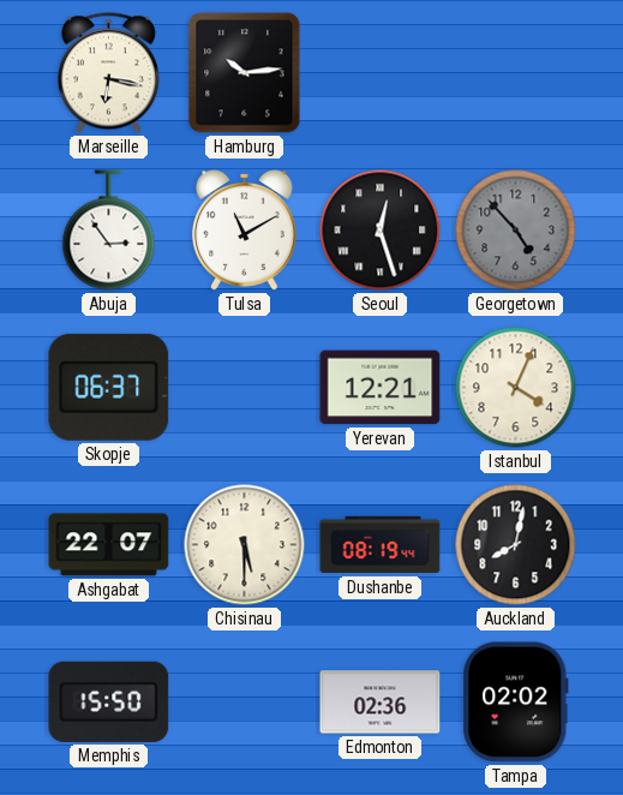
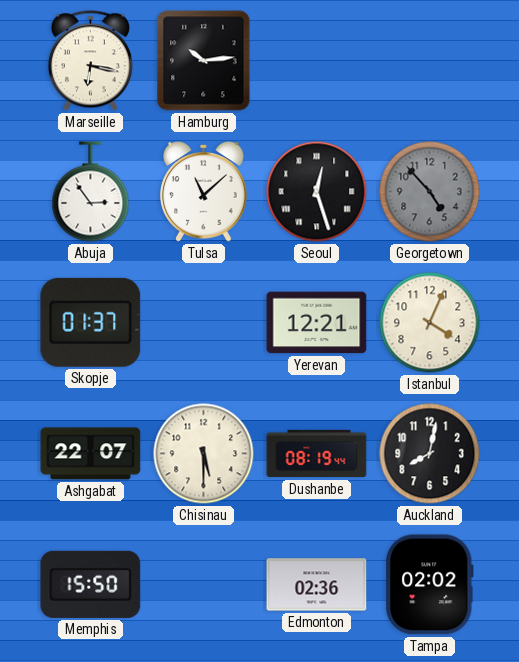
Tulsa: 11:10 -> 11:08
Skopje: 06:37 -> 01:37
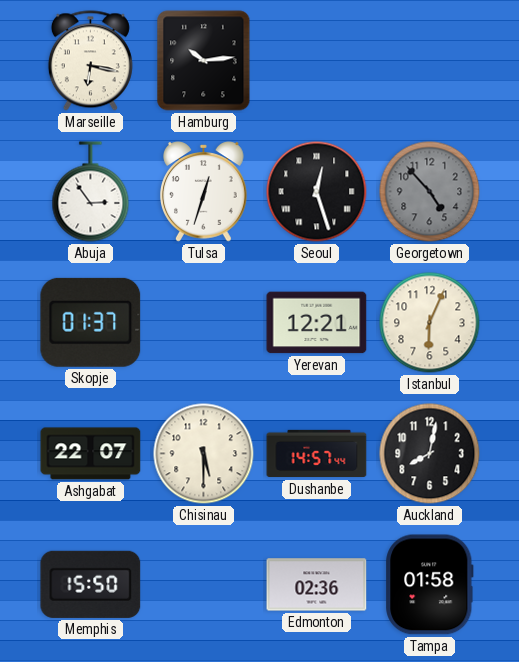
Tulsa: 11:08 -> 12:33
Istanbul: 4:04 -> 6:04
Dushanbe: 08:19 -> 14:57
Tampa: 02:02 -> 01:58
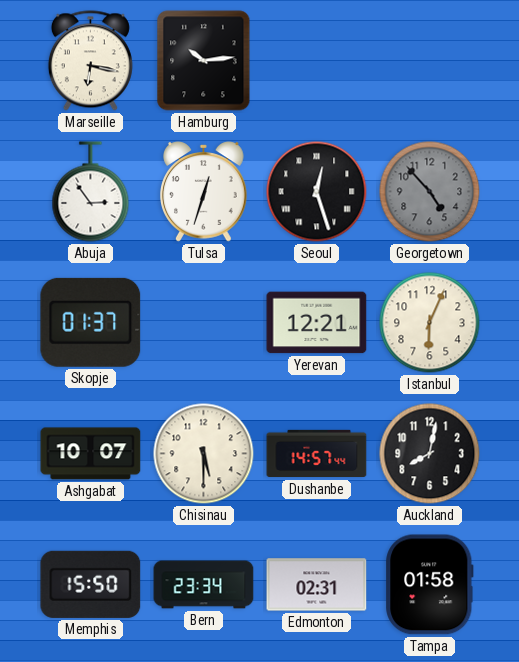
Ashgabat: 22:07 -> 10:07
Bern: none -> 23:34
Edmonton: 02:36 -> 02:31
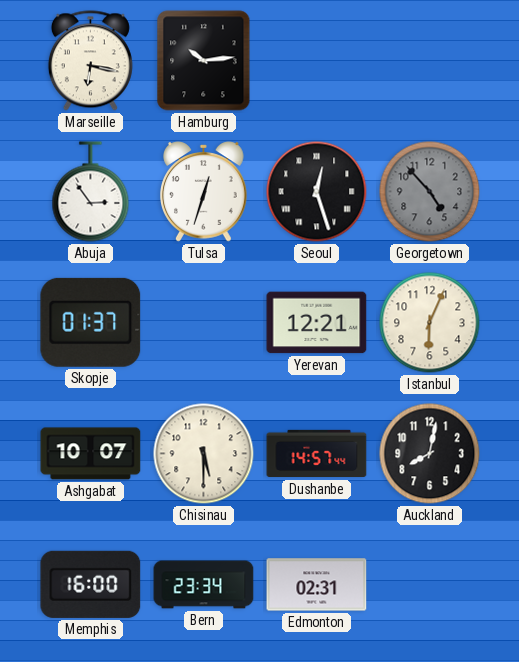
Memphis: 15:50 -> 16:00
Tampa: 01:58 -> none
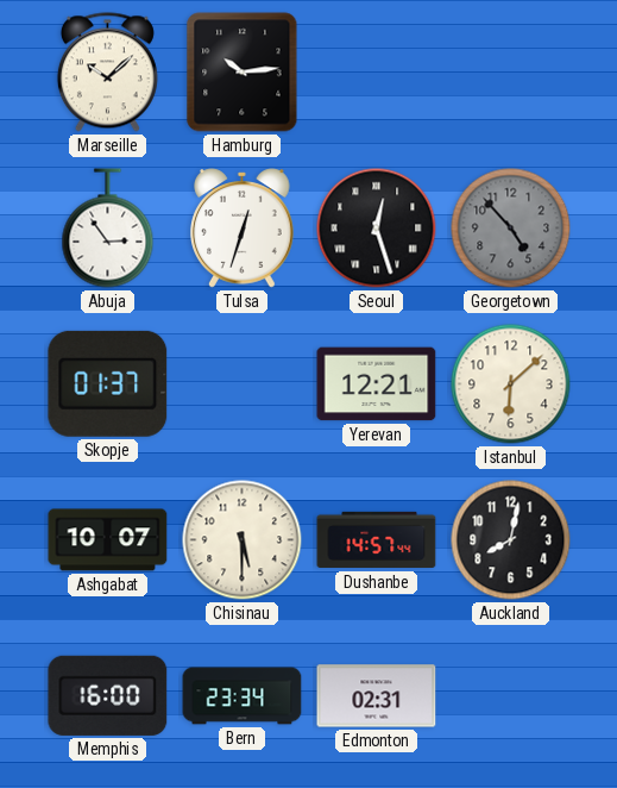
Marseille: 6:17 -> 10:08
Istanbul: 6:04 -> 6:08
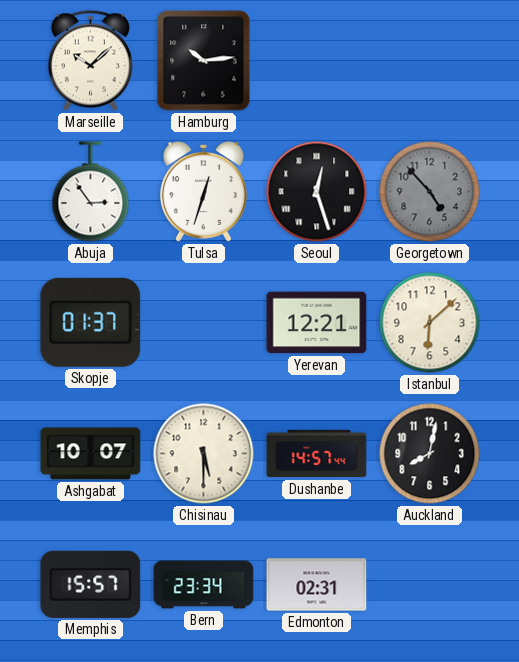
Memphis: 16:00 -> 15:57
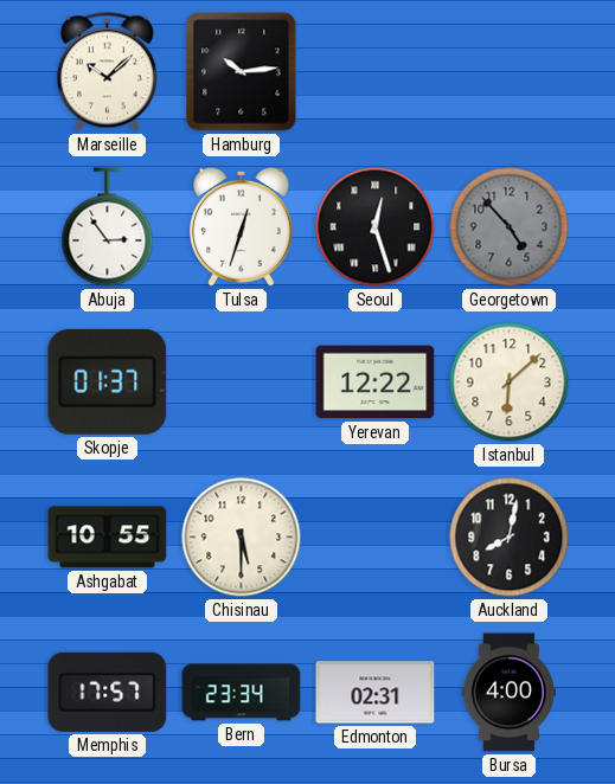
Yerevan: 12:21 -> 12:22
Ashgabat: 10:07 -> 10:55
Dushanbe: 14:57 -> none
Memphis: 15:57 -> 17:57
Bursa: none -> 4:00
